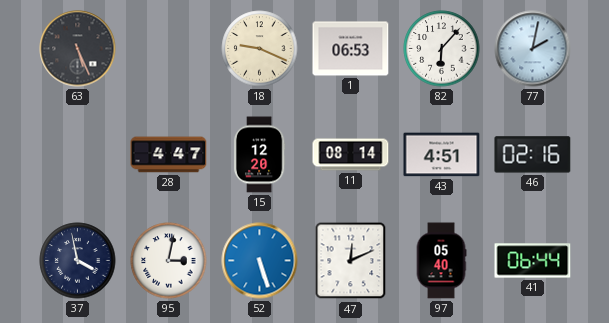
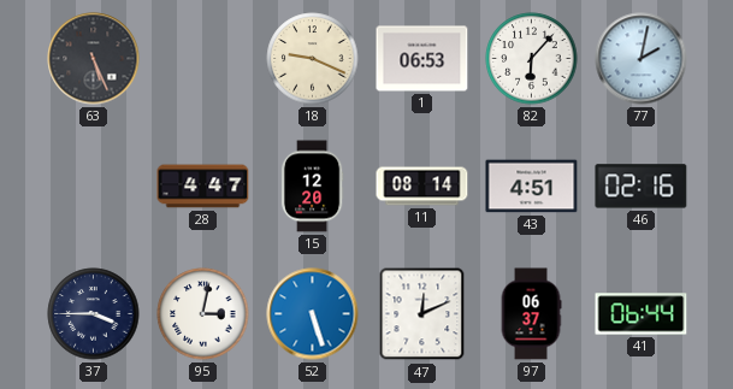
37: 3:58 -> 3:45
97: 05:40 -> 06:37
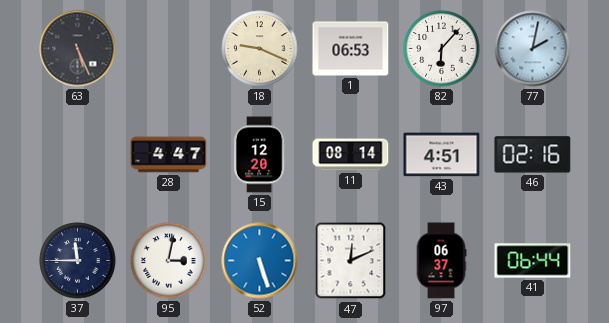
37: 3:45 -> 11:45
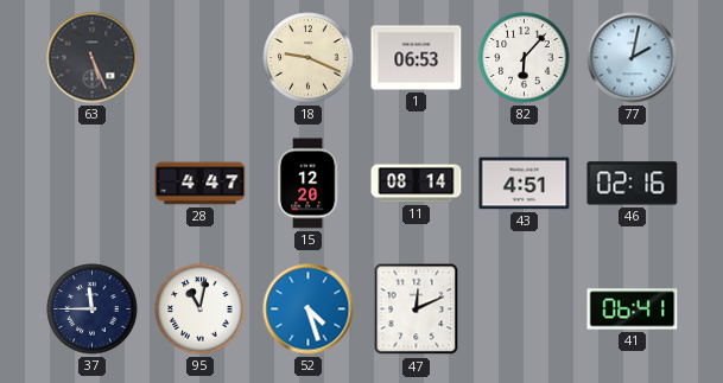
95: 3:02 -> 11:02
52: 5:27 -> 4:27
97: 06:37 -> none
41: 06:44 -> 06:41
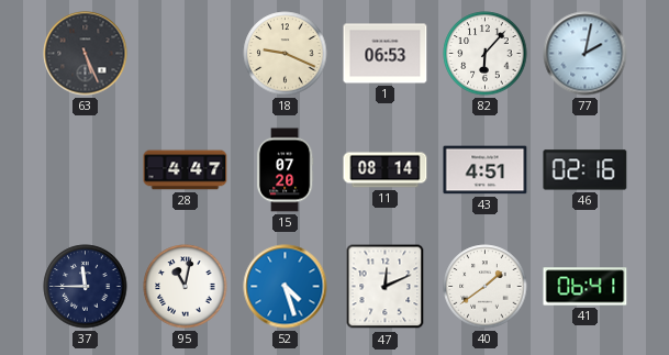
15: 12:20 -> 07:20
40: none -> 1:39
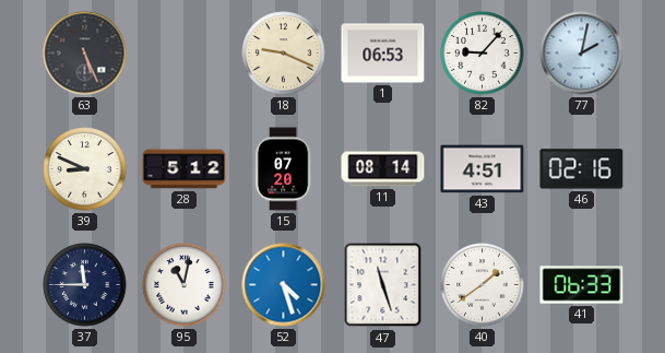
82: 6:07 -> 9:07
39: none -> 8:49
28: 4:47 -> 5:12
47: 12:11 -> 11:27
41: 06:41 -> 06:33
